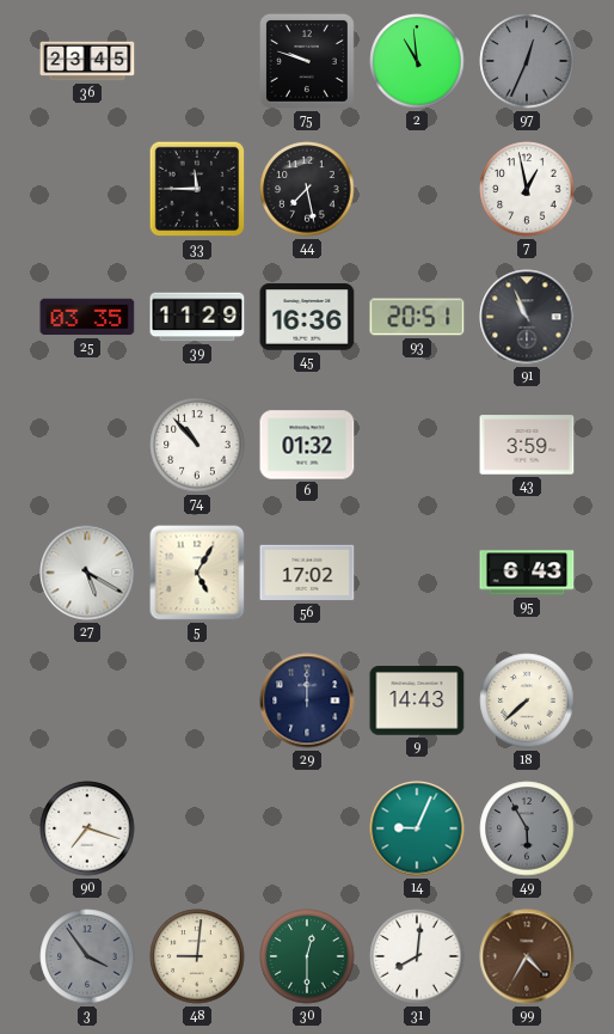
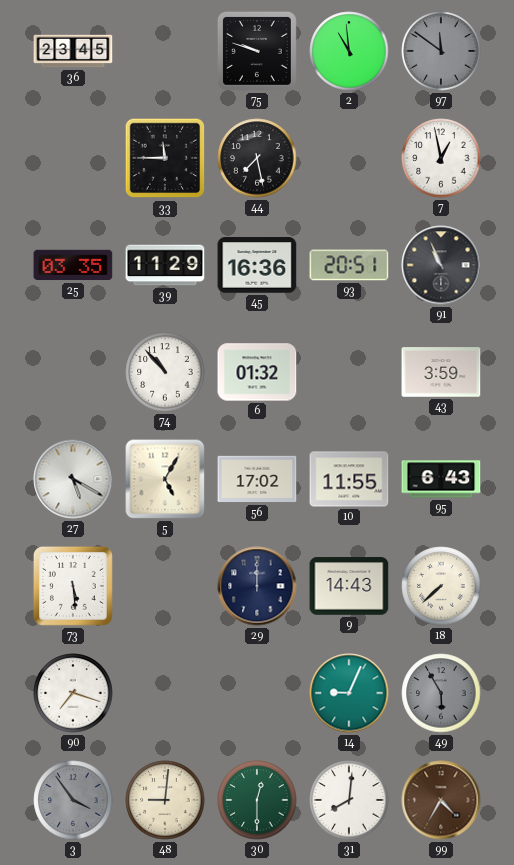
97: 12:34 -> 11:51
10: none -> 11:55
73: none -> 5:29
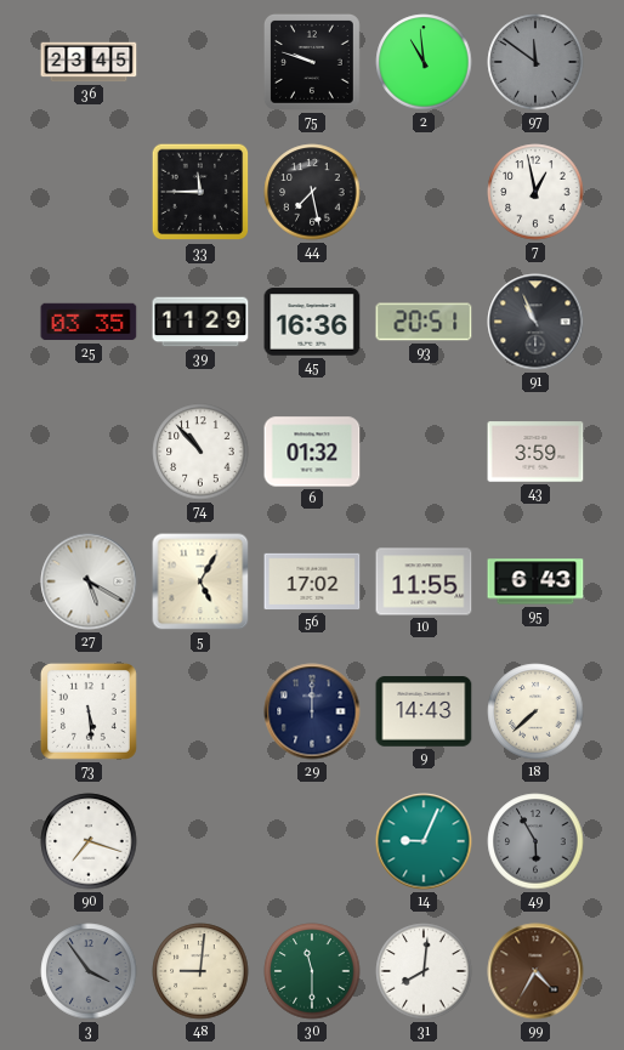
30: 12:30 -> 11:30
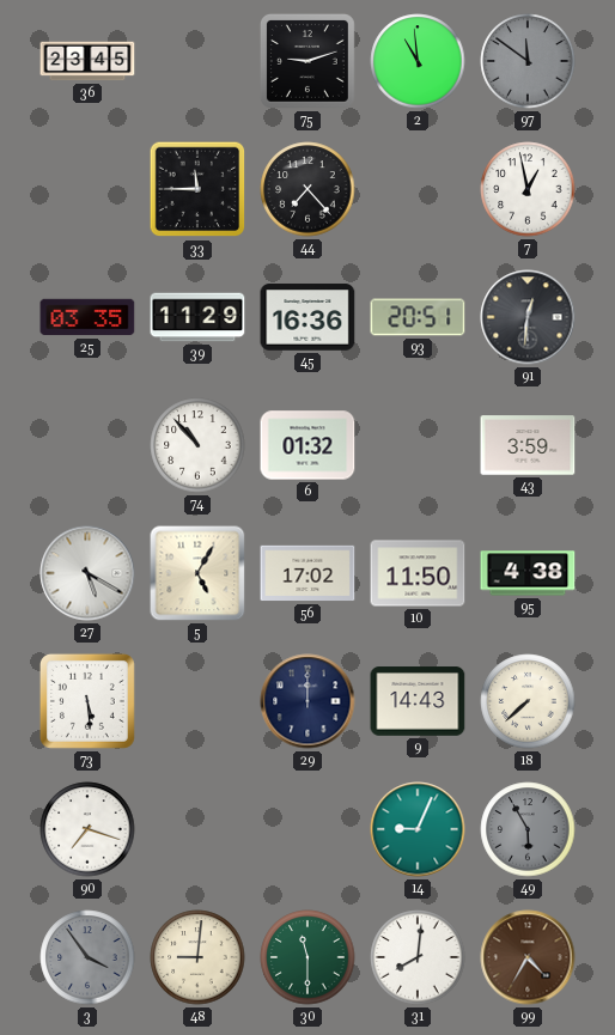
75: 9:48 -> 9:12
44: 7:28 -> 7:23
91: 10:56 -> 12:31
10: 11:55 -> 11:50
95: 6:43 -> 4:38
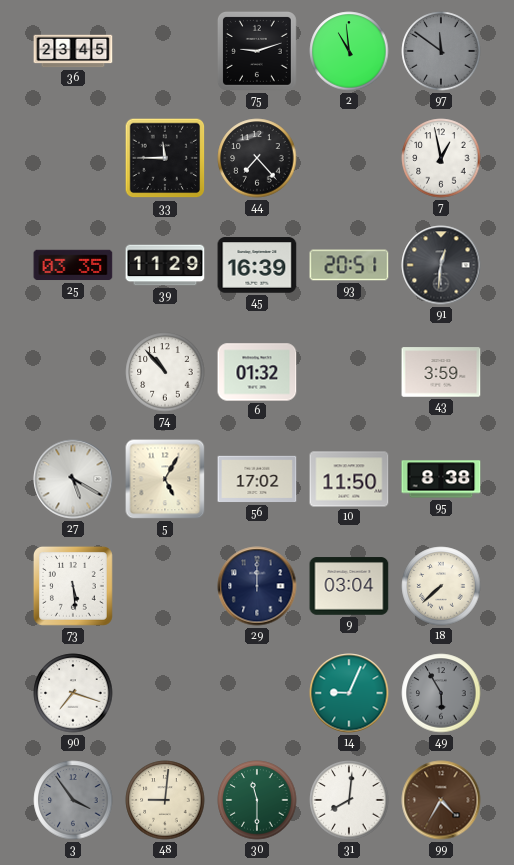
45: 16:36 -> 16:39
95: 4:38 -> 8:38
9: 14:43 -> 03:04
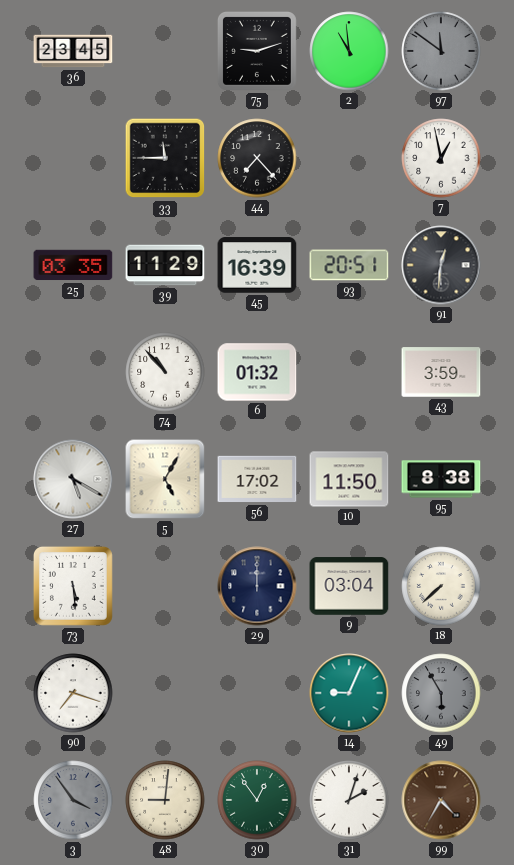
30: 11:30 -> 12:54
31: 8:01 -> 2:03
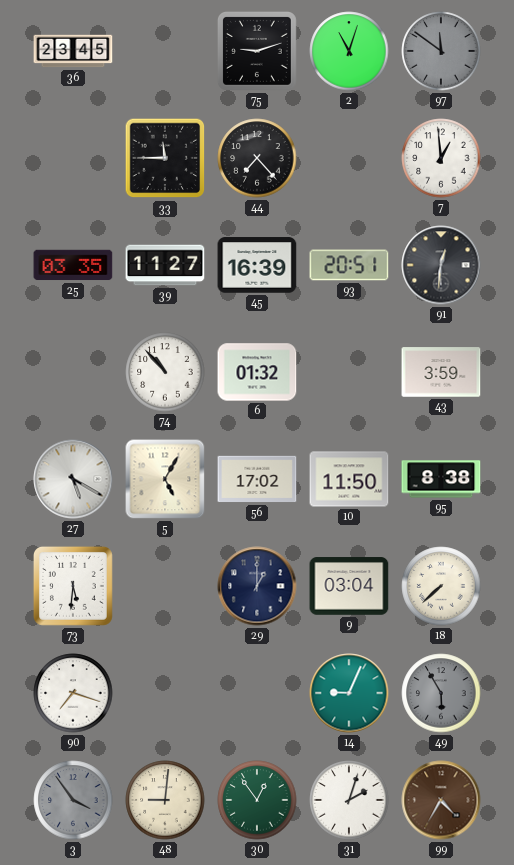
2: 10:59 -> 11:03
7: 12:58 -> 12:59
39: 11:29 -> 11:27
73: 5:29 -> 5:31
29: 12:00 -> 1:00
